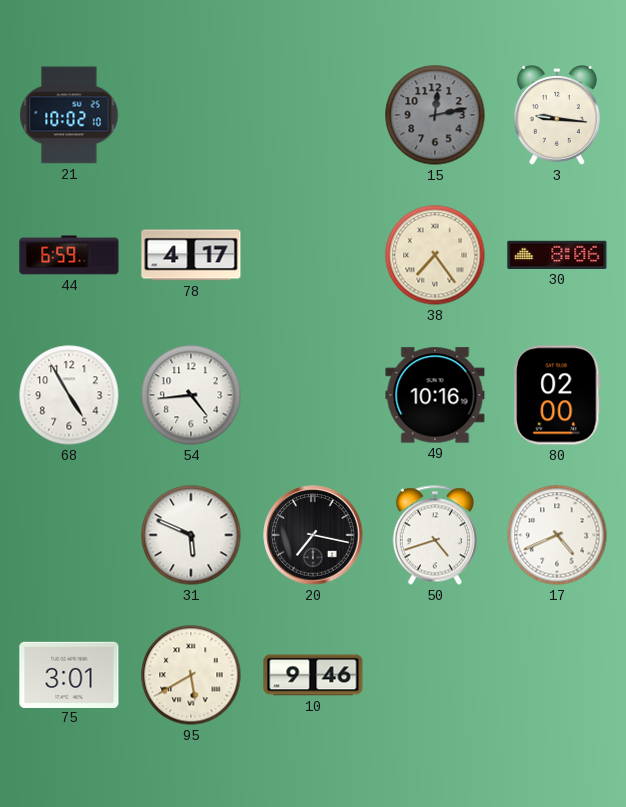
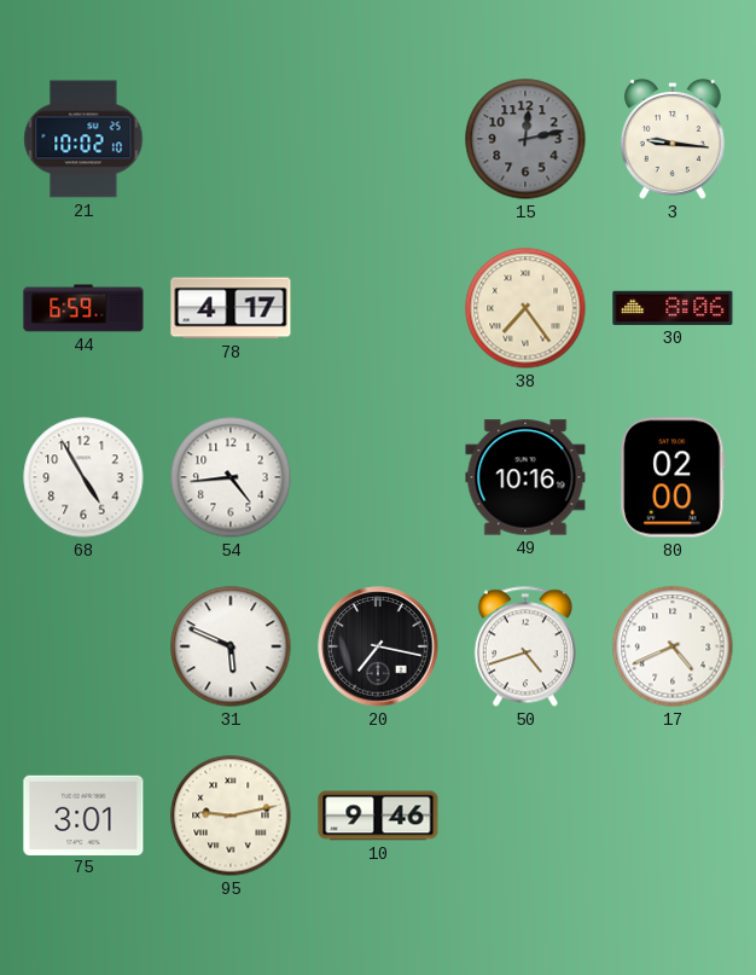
95: 5:40 -> 9:13
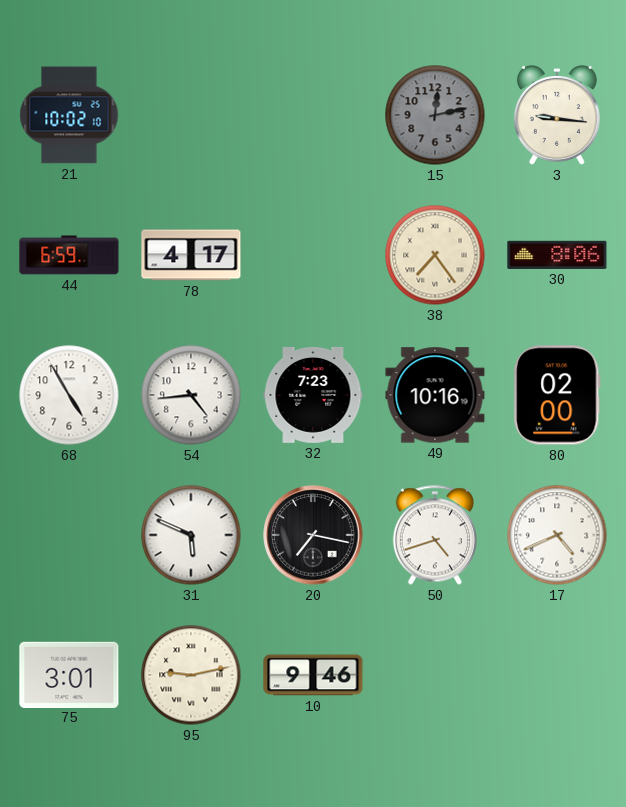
32: none -> 7:23
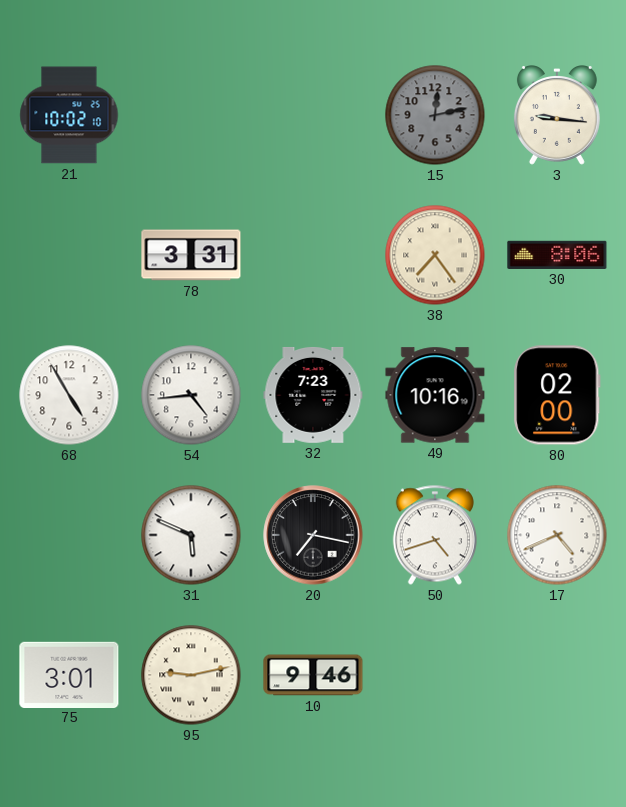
44: 6:59 -> none
78: 4:17 -> 3:31
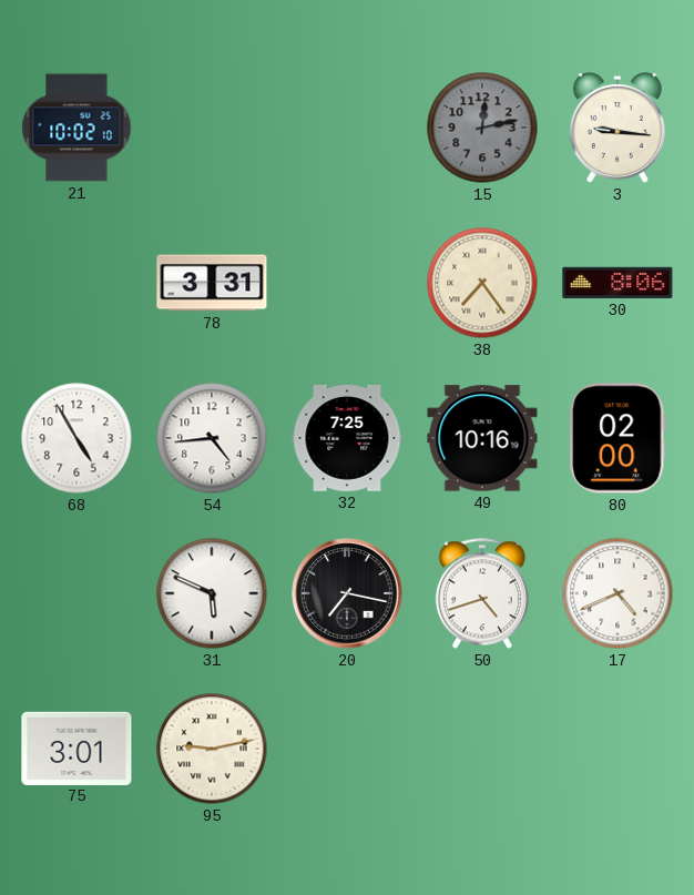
32: 7:23 -> 7:25
10: 9:46 -> none
